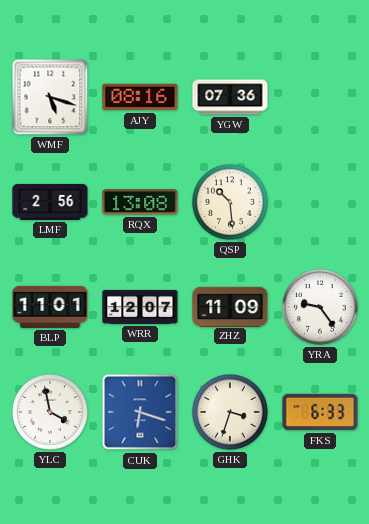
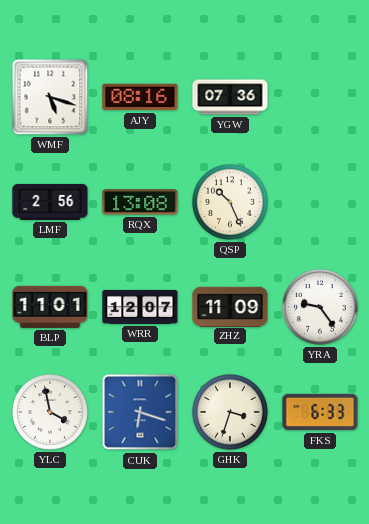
QSP: 10:29 -> 10:26
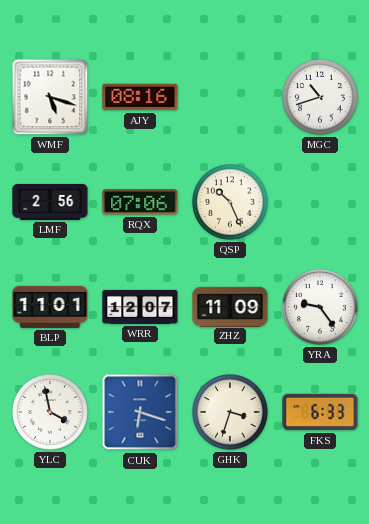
YGW: 07:36 -> none
MGC: none -> 10:42
RQX: 13:08 -> 07:06
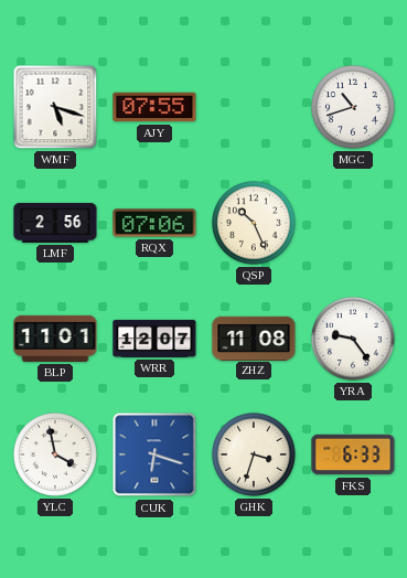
AJY: 08:16 -> 07:55
ZHZ: 11:09 -> 11:08
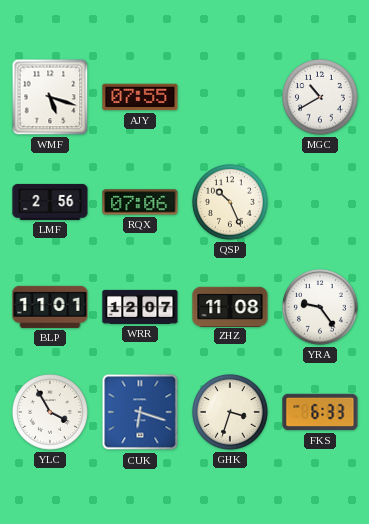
MGC: 10:42 -> 10:40
YLC: 3:58 -> 3:55
